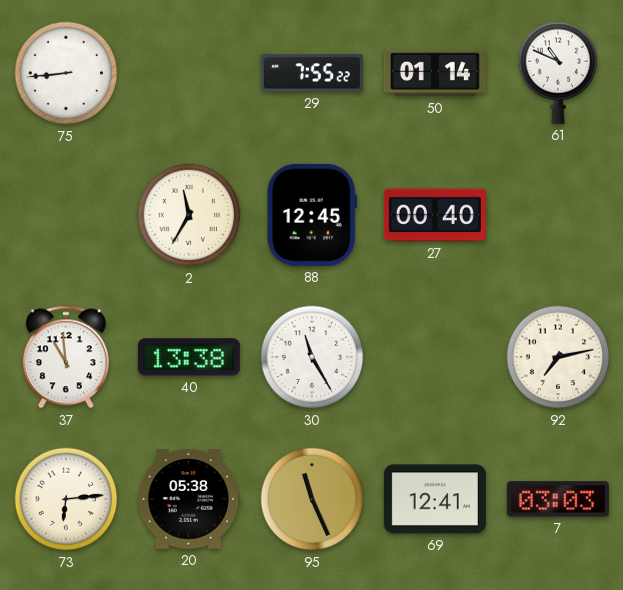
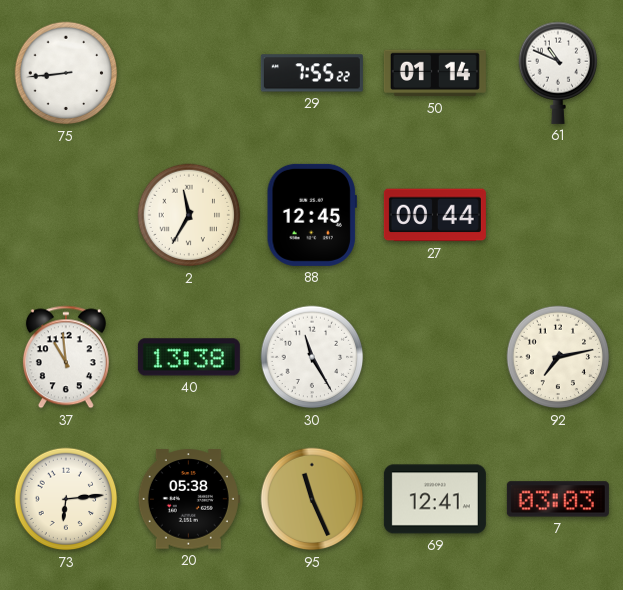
27: 00:40 -> 00:44
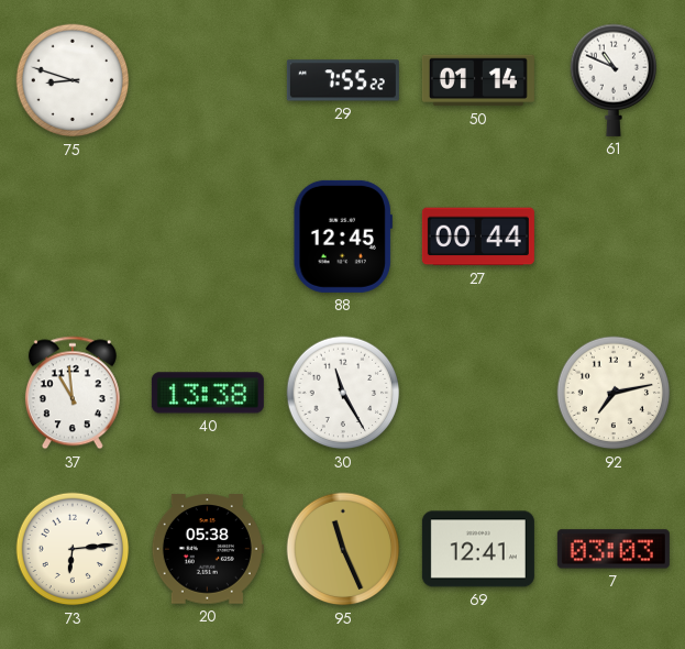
75: 8:44 -> 8:48
2: 11:35 -> none
